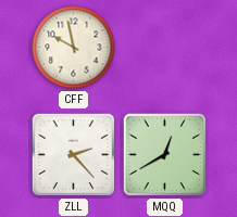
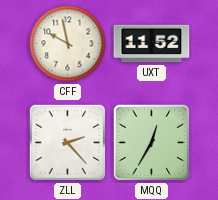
UXT: none -> 11:52
MQQ: 12:40 -> 12:35
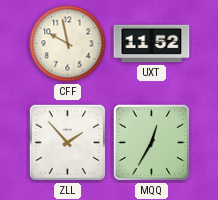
ZLL: 2:23 -> 1:53
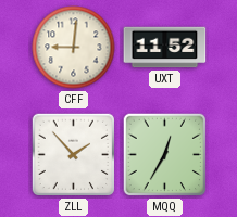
CFF: 9:58 -> 9:01
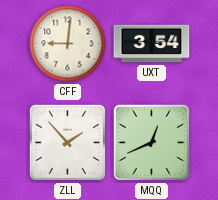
UXT: 11:52 -> 3:54
MQQ: 12:35 -> 12:41
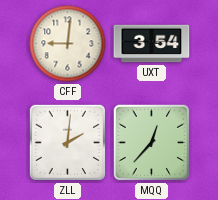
ZLL: 1:53 -> 2:01
MQQ: 12:41 -> 12:37
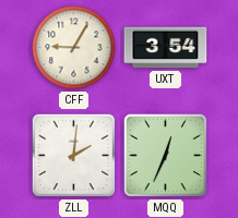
CFF: 9:01 -> 9:05
MQQ: 12:37 -> 12:34
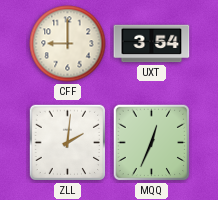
CFF: 9:05 -> 9:00
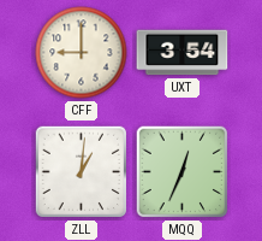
ZLL: 2:01 -> 1:01
